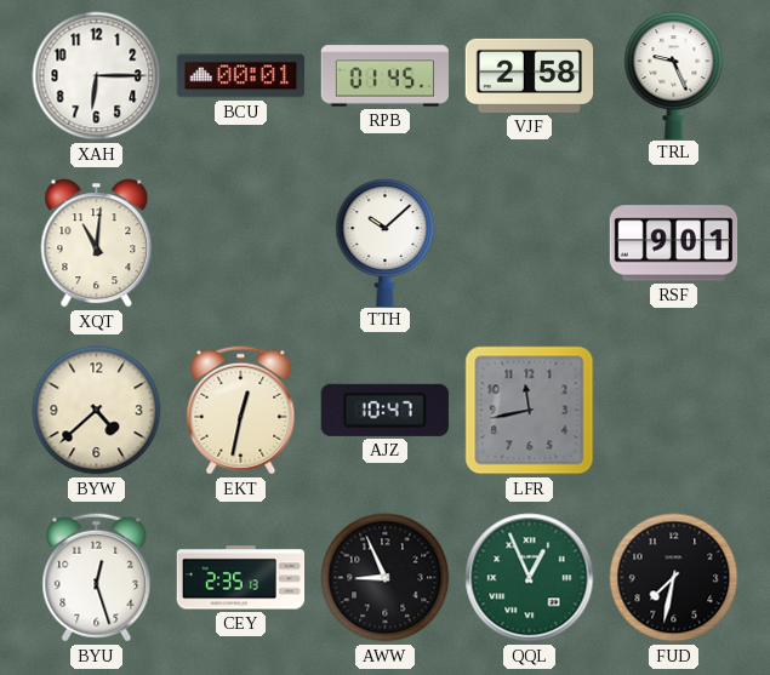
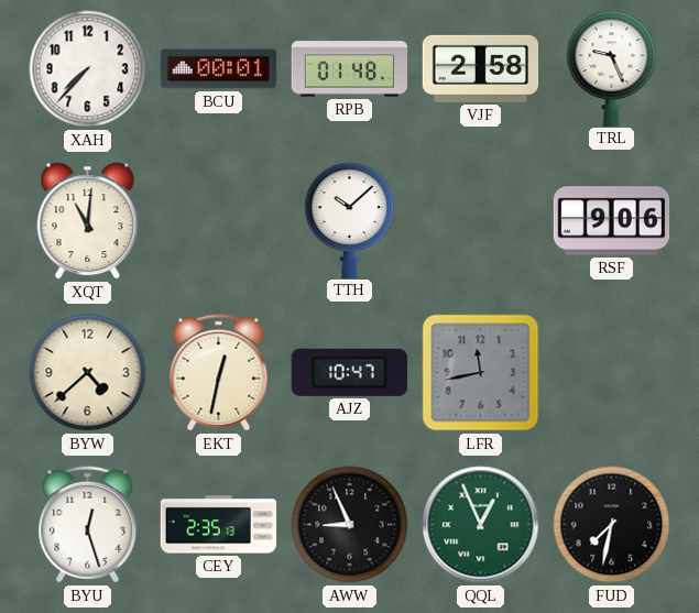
XAH: 6:15 -> 7:37
RPB: 01:45 -> 01:48
RSF: 9:01 -> 9:06
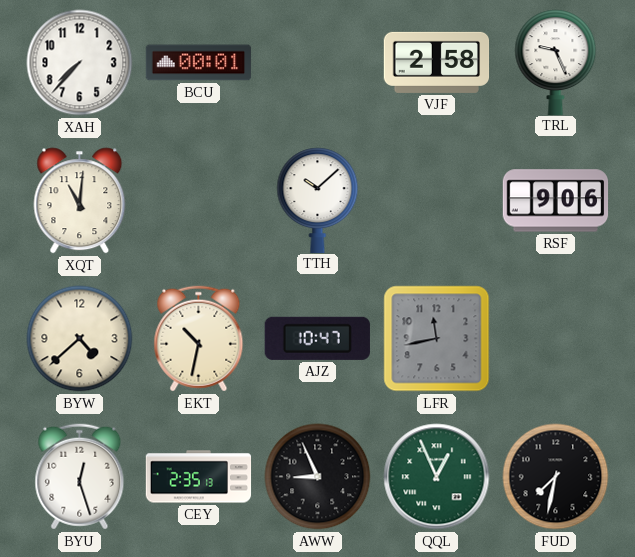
RPB: 01:48 -> none
EKT: 12:32 -> 10:32
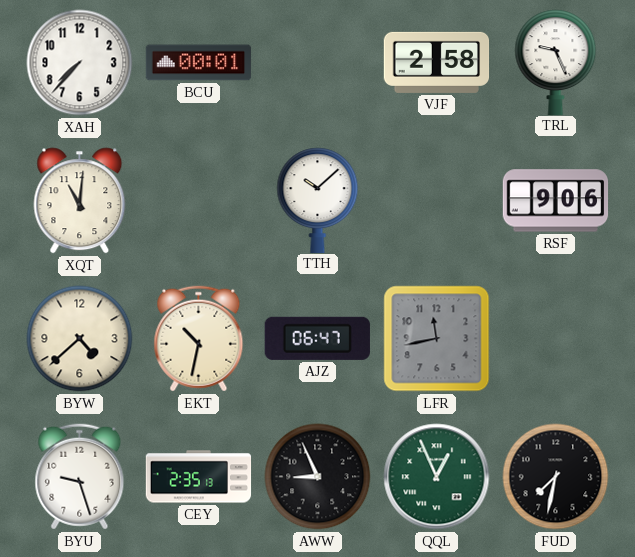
AJZ: 10:47 -> 06:47
BYU: 12:27 -> 9:27
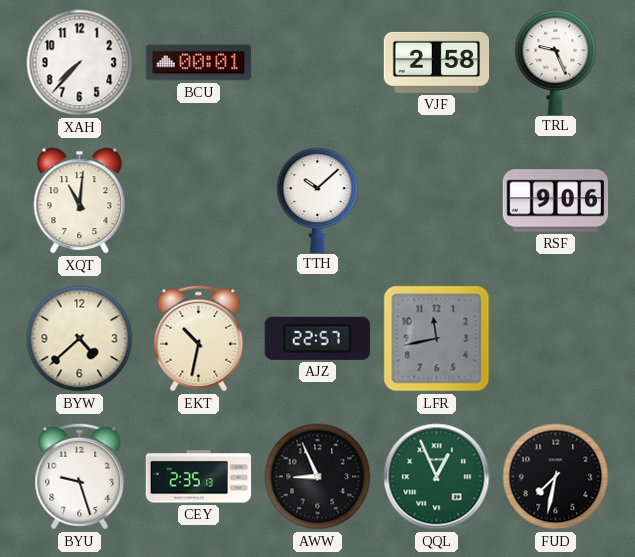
AJZ: 06:47 -> 22:57
